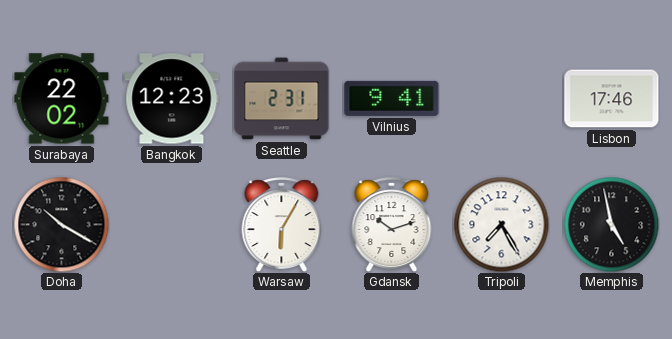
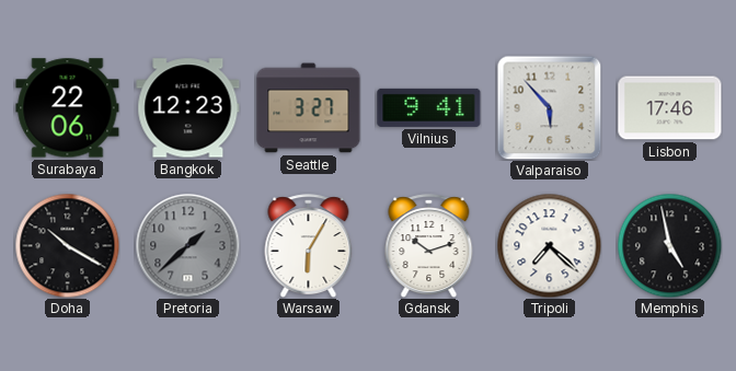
Surabaya: 22:02 -> 22:06
Seattle: 2:31 -> 3:27
Valparaiso: none -> 5:53
Pretoria: none -> 1:38
Tripoli: 7:25 -> 7:22
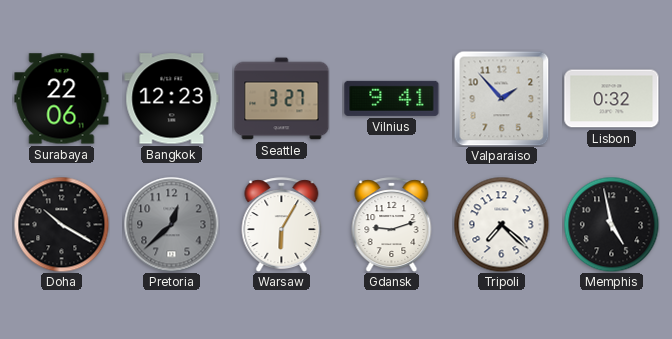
Valparaiso: 5:53 -> 1:53
Lisbon: 17:46 -> 0:32
Pretoria: 1:38 -> 12:38
Gdansk: 10:12 -> 9:12
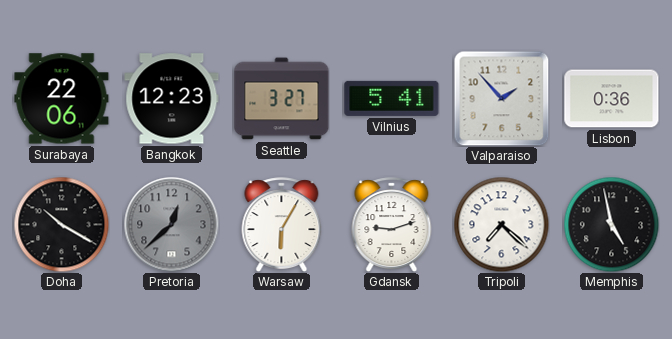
Vilnius: 9:41 -> 5:41
Lisbon: 0:32 -> 0:36
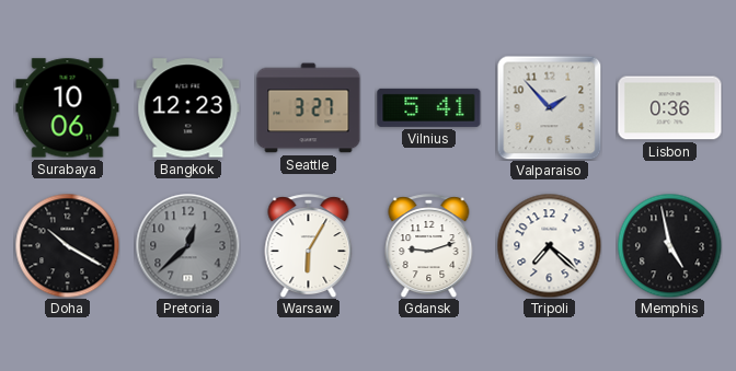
Surabaya: 22:06 -> 10:06
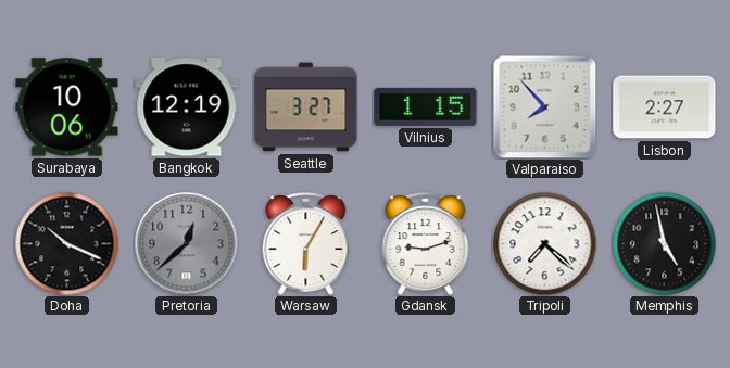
Bangkok: 12:23 -> 12:19
Vilnius: 5:41 -> 1:15
Valparaiso: 1:53 -> 7:53
Lisbon: 0:36 -> 2:27
Doha: 10:20 -> 10:19
